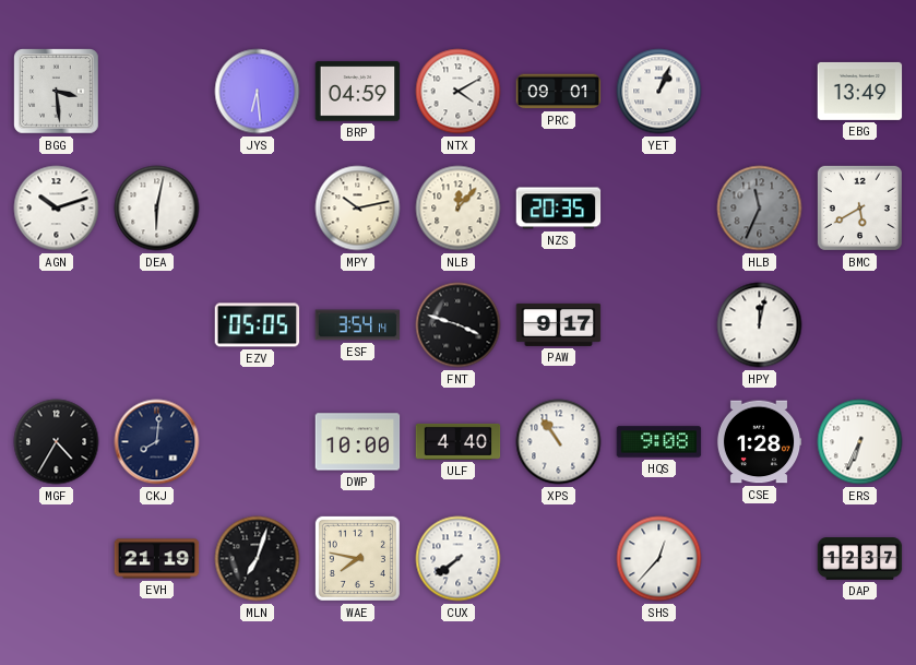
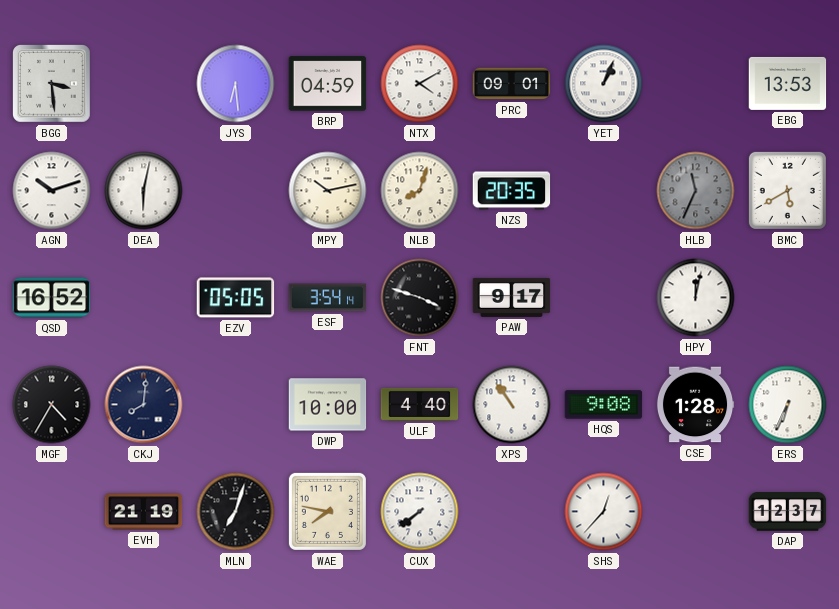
EBG: 13:49 -> 13:53
NLB: 12:07 -> 8:03
QSD: none -> 16:52
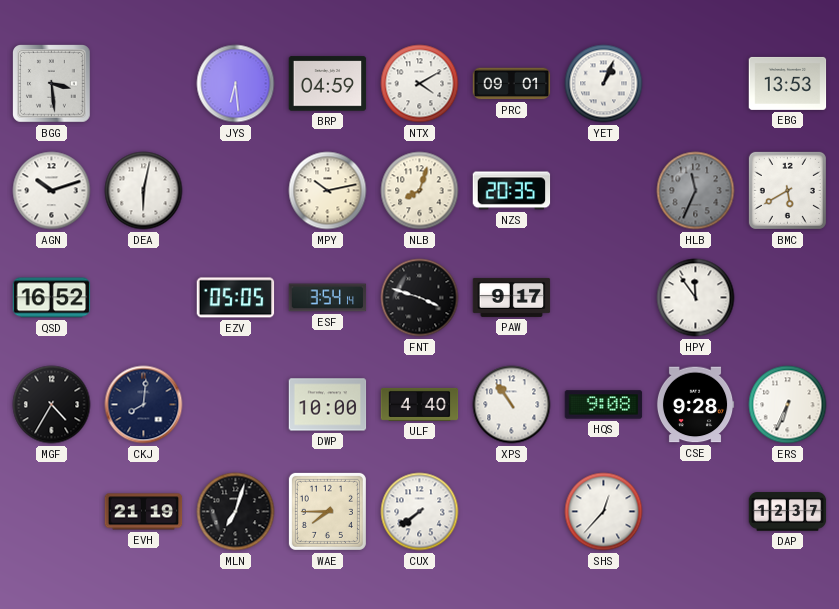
HPY: 12:02 -> 11:54
CSE: 1:28 -> 9:28
WAE: 7:47 -> 7:45
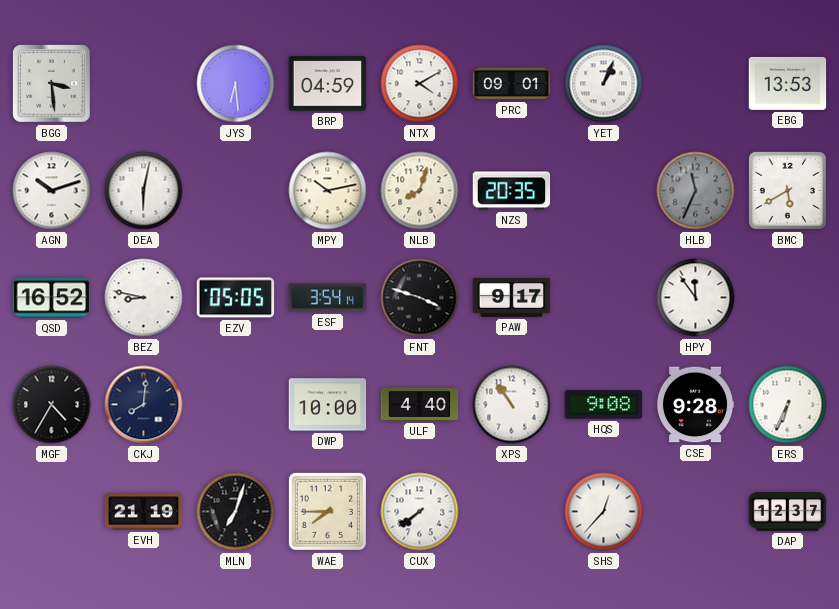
BEZ: none -> 8:47
